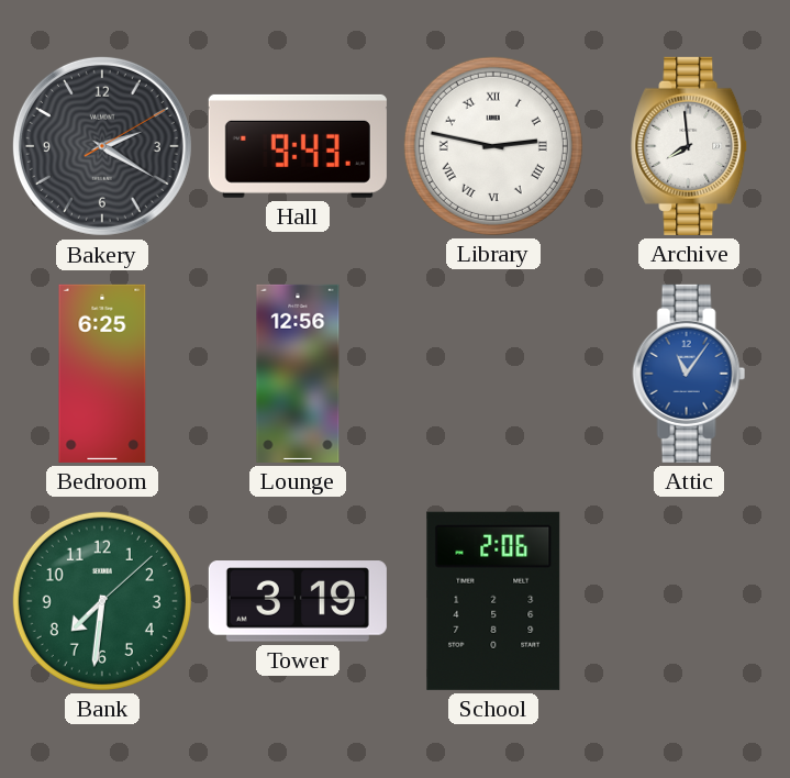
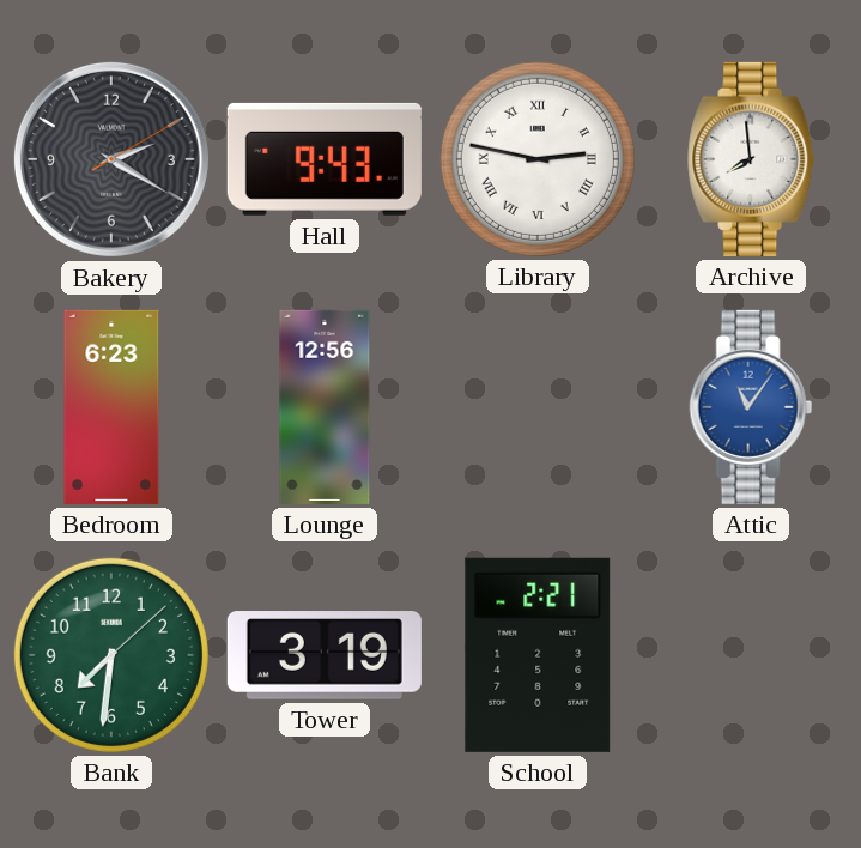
Bedroom: 6:25 -> 6:23
School: 2:06 -> 2:21
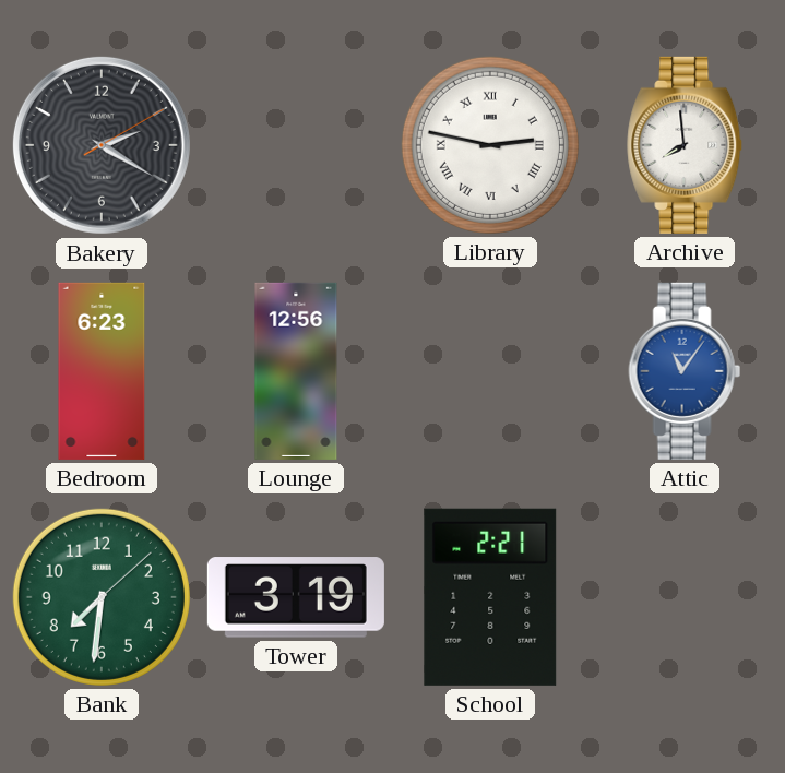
Hall: 9:43 -> none
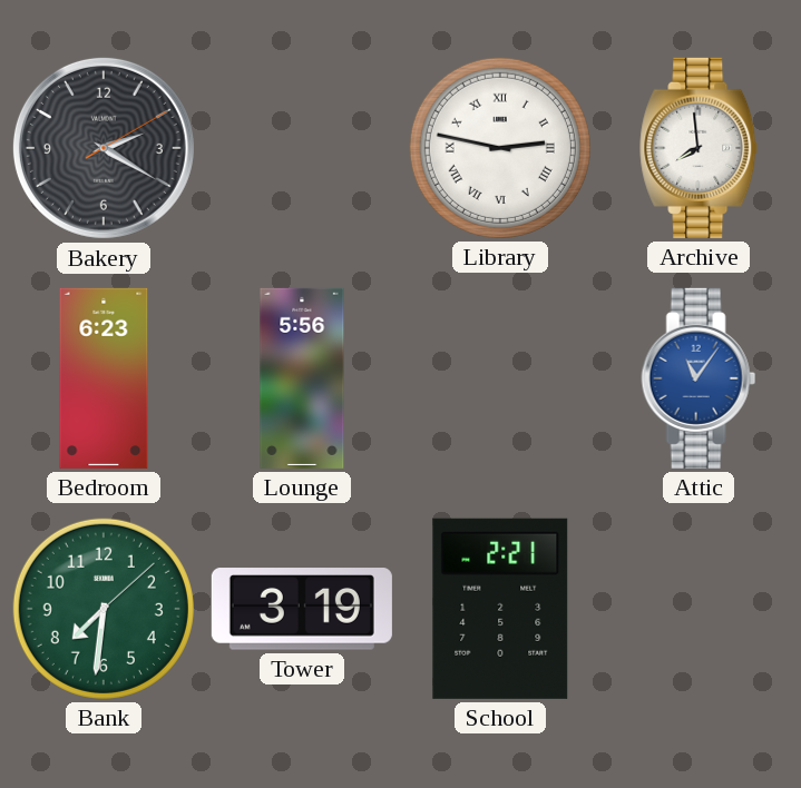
Lounge: 12:56 -> 5:56
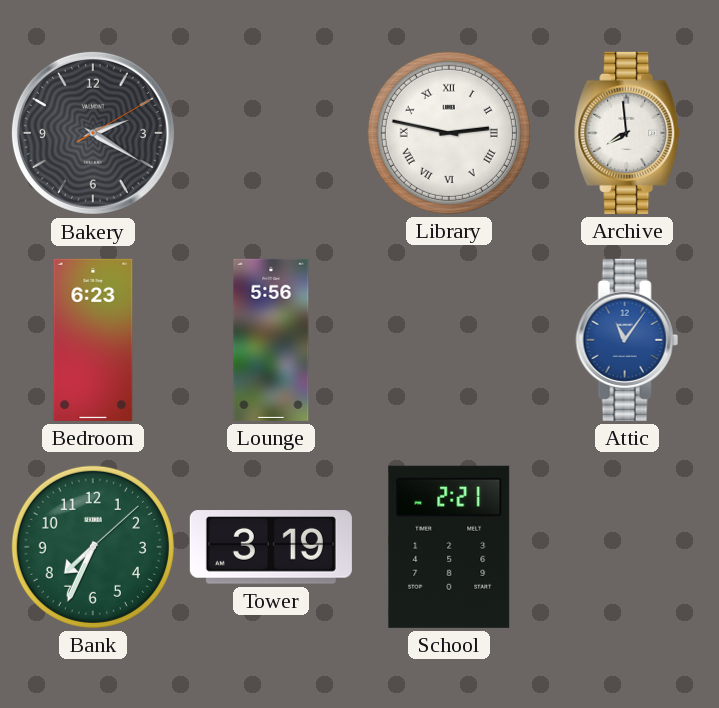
Bank: 7:31 -> 7:34
